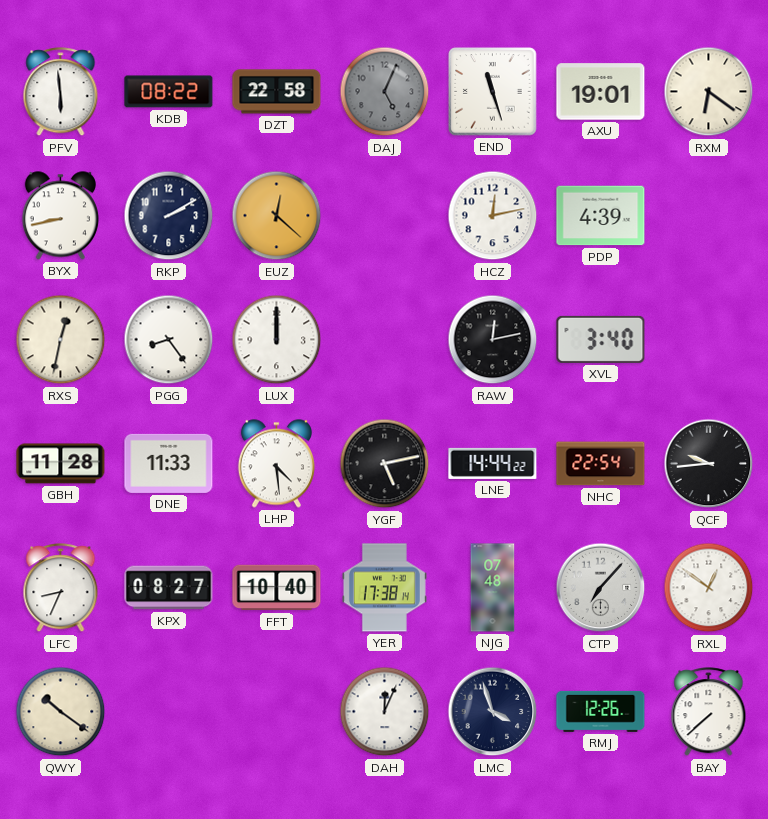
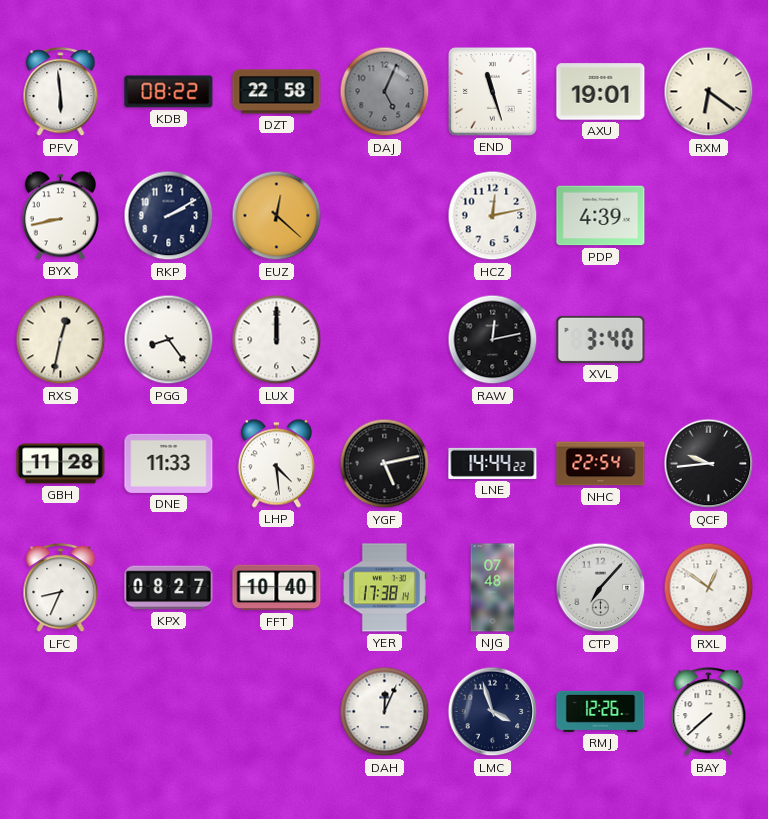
QWY: 10:21 -> none
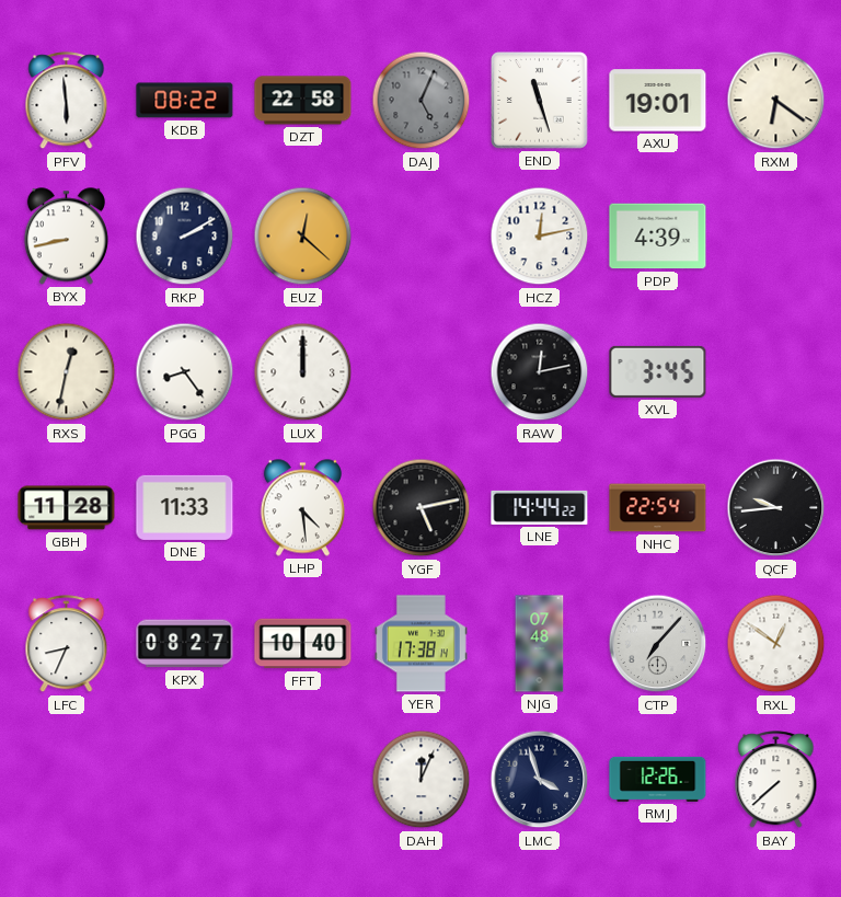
XVL: 3:40 -> 3:45
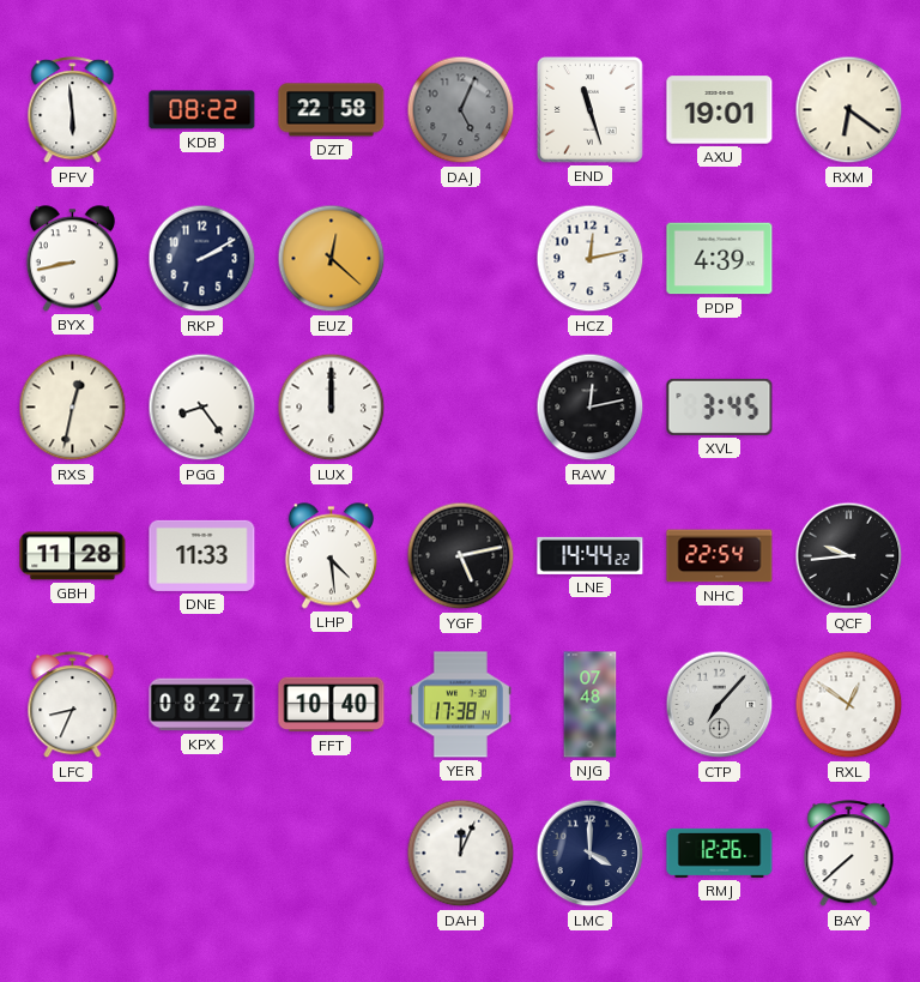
LMC: 3:57 -> 4:00
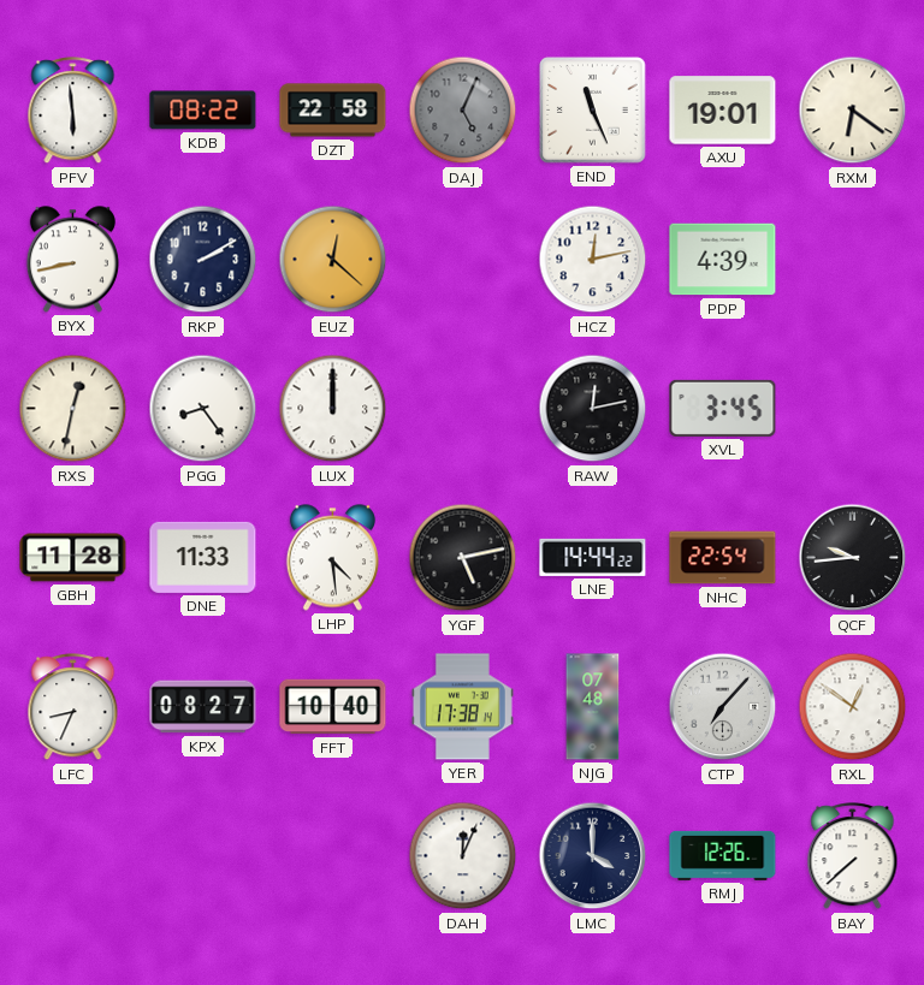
END: 11:27 -> 11:26
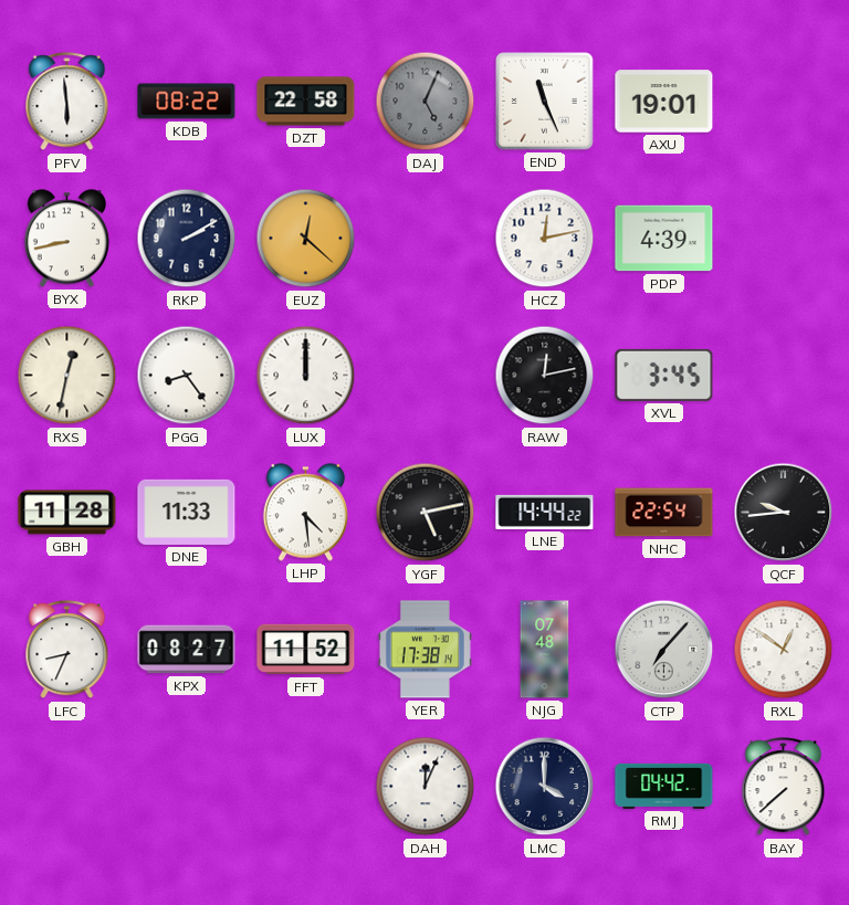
RXM: 6:21 -> none
FFT: 10:40 -> 11:52
RMJ: 12:26 -> 04:42
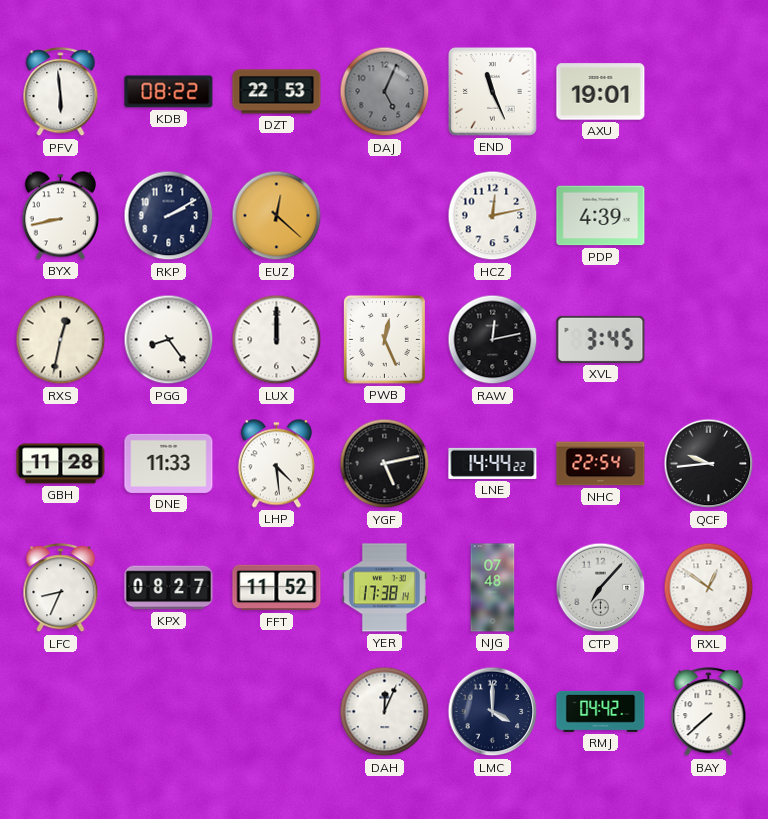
DZT: 22:58 -> 22:53
PWB: none -> 12:26
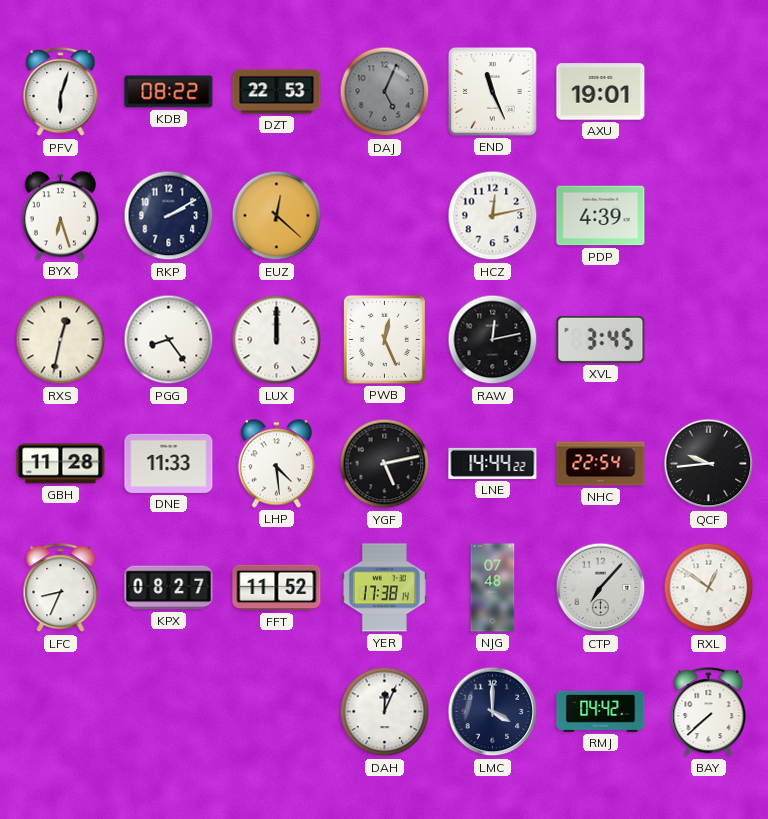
PFV: 5:59 -> 6:03
BYX: 8:43 -> 6:27
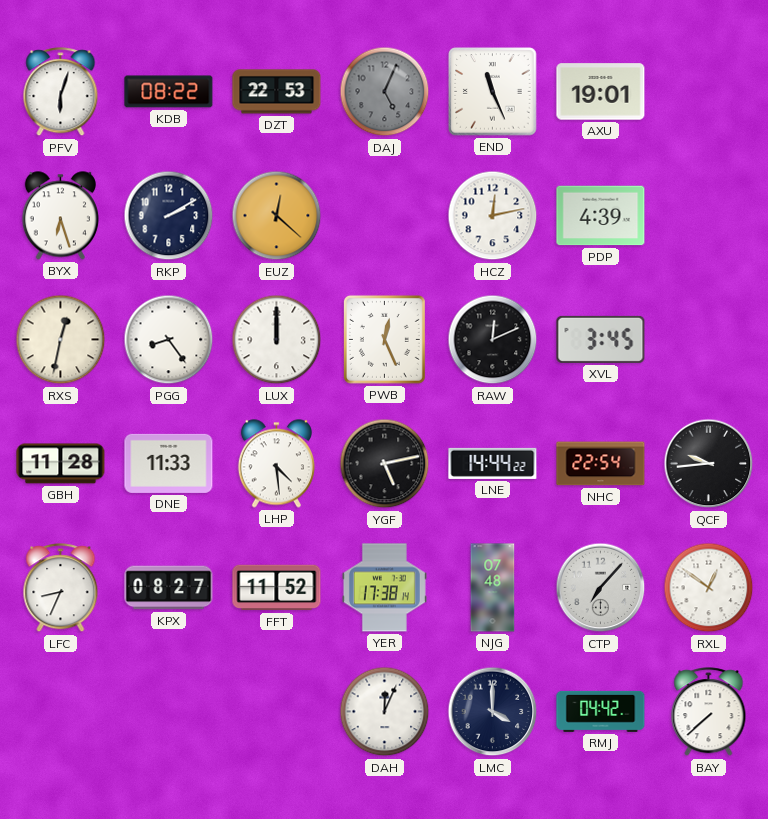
RAW: 12:13 -> 12:11
